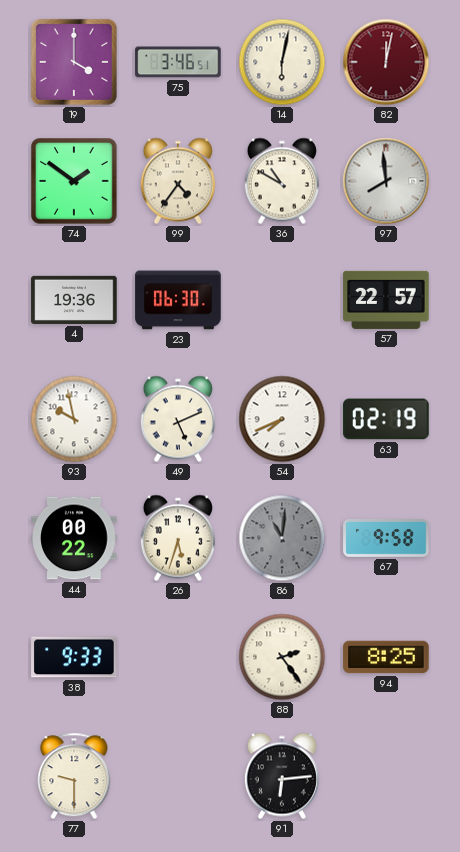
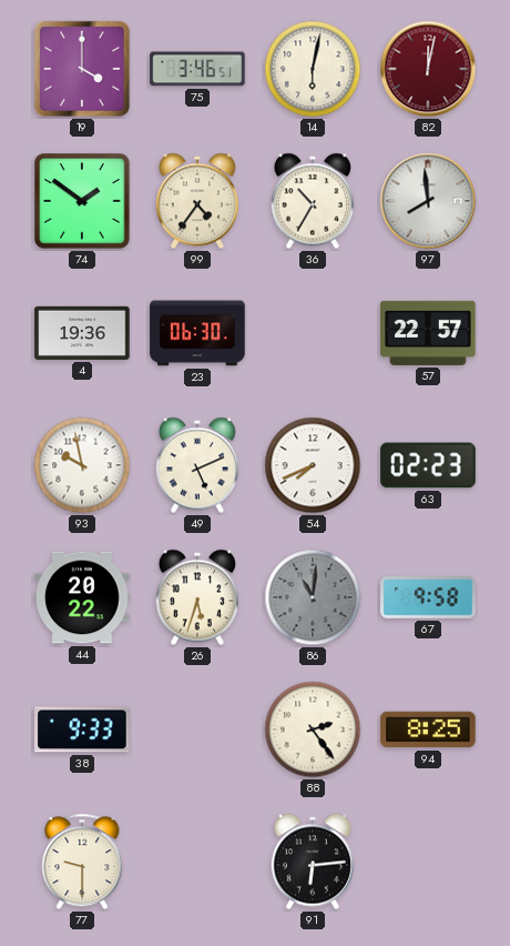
36: 10:50 -> 10:35
63: 02:19 -> 02:23
44: 00:22 -> 20:22
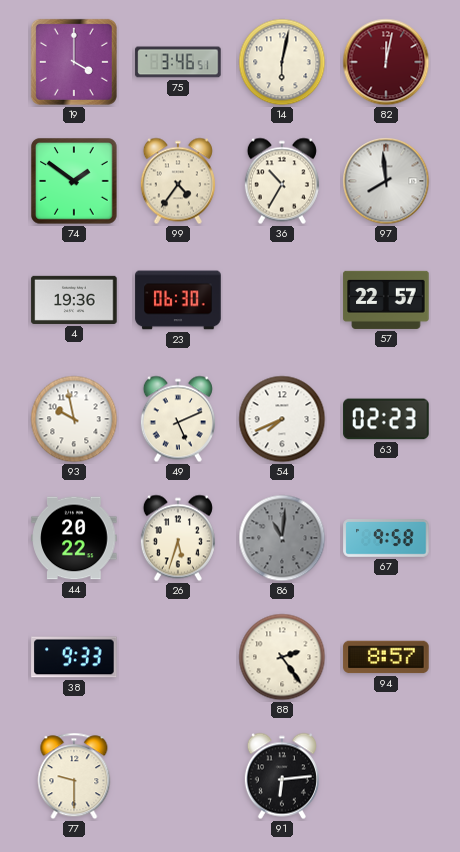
94: 8:25 -> 8:57
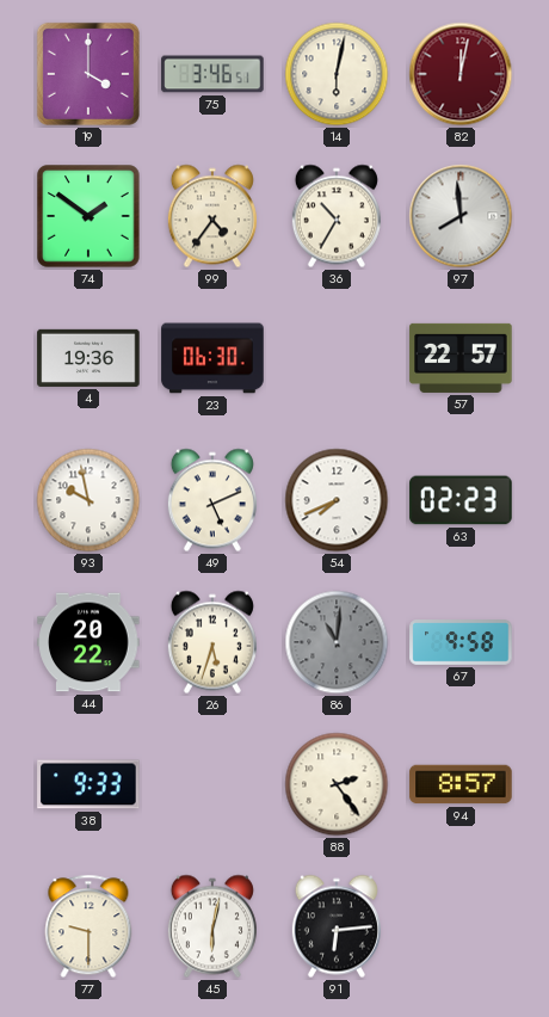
45: none -> 6:02
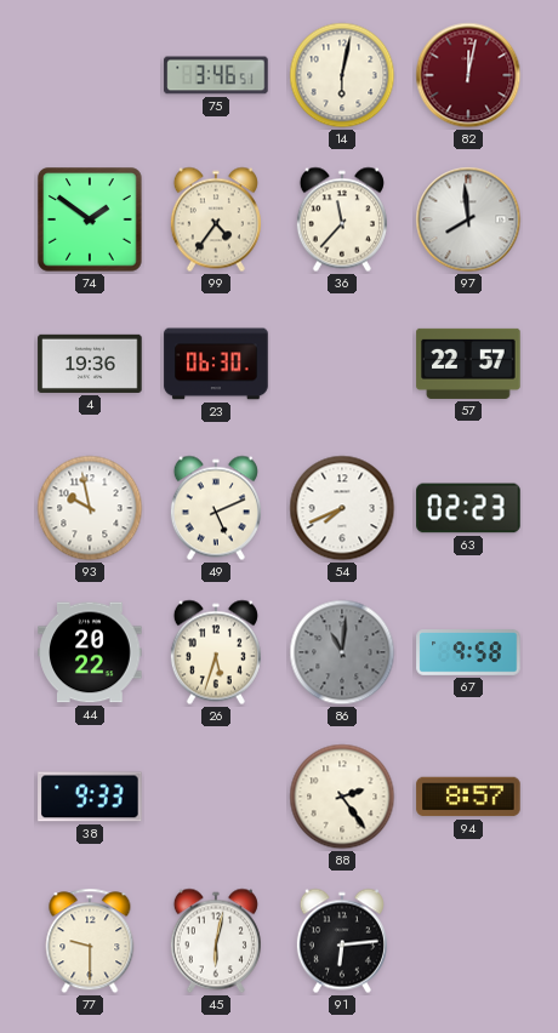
19: 4:00 -> none
36: 10:35 -> 11:37
